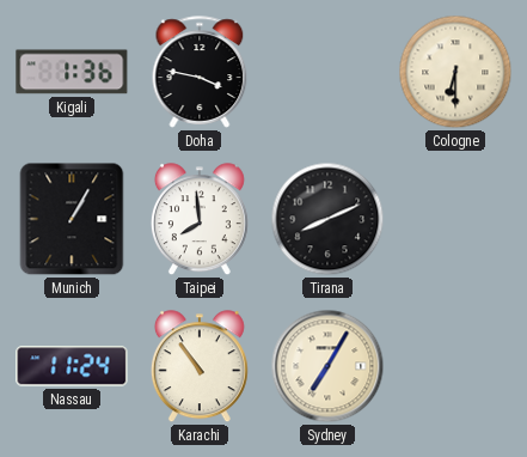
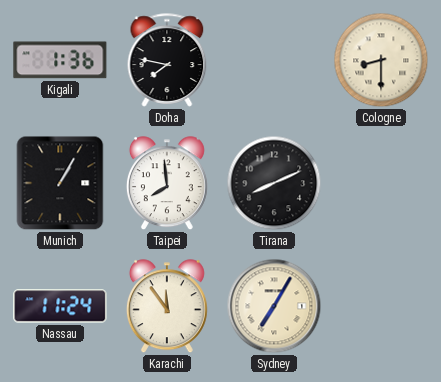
Doha: 3:47 -> 7:47
Cologne: 6:30 -> 8:30
Karachi: 10:54 -> 11:54
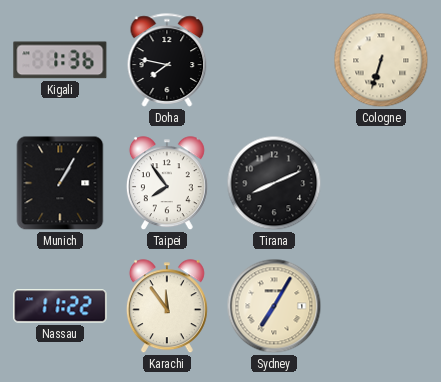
Cologne: 8:30 -> 6:33
Taipei: 7:59 -> 7:54
Nassau: 11:24 -> 11:22
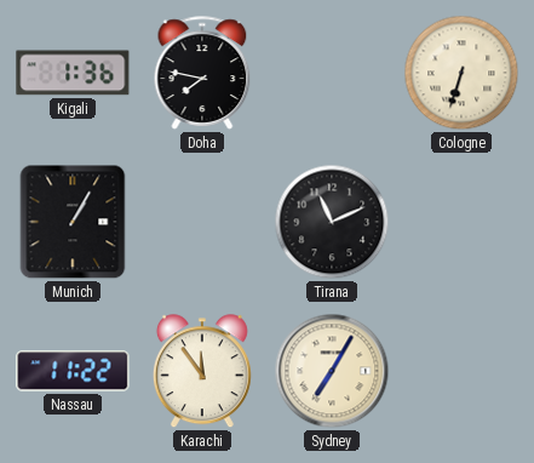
Taipei: 7:54 -> none
Tirana: 8:11 -> 11:11
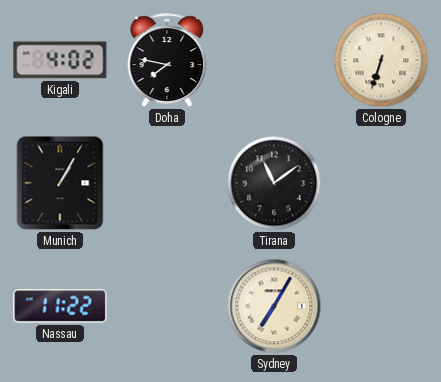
Kigali: 1:36 -> 4:02
Tirana: 11:11 -> 11:09
Karachi: 11:54 -> none
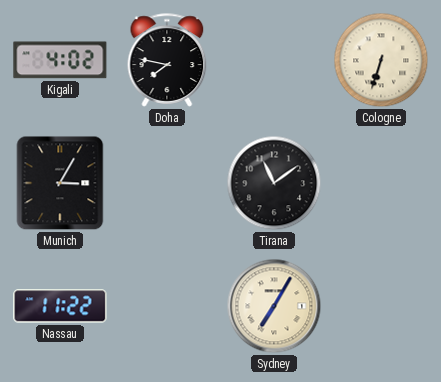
Munich: 1:05 -> 3:05
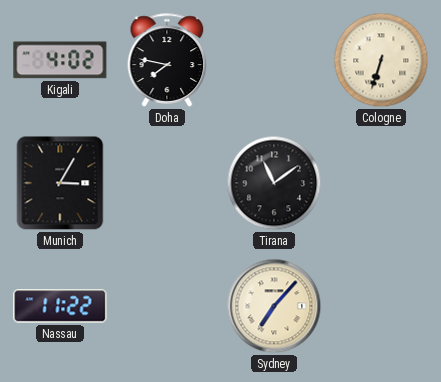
Sydney: 7:05 -> 7:07
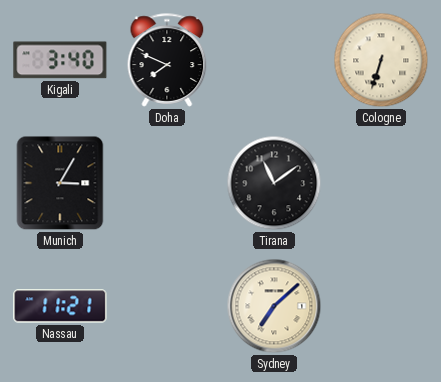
Kigali: 4:02 -> 3:40
Doha: 7:47 -> 7:49
Nassau: 11:22 -> 11:21
Sydney: 7:07 -> 7:08
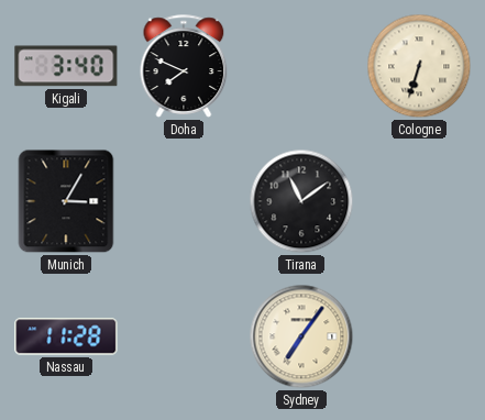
Nassau: 11:21 -> 11:28
Sydney: 7:08 -> 7:06
